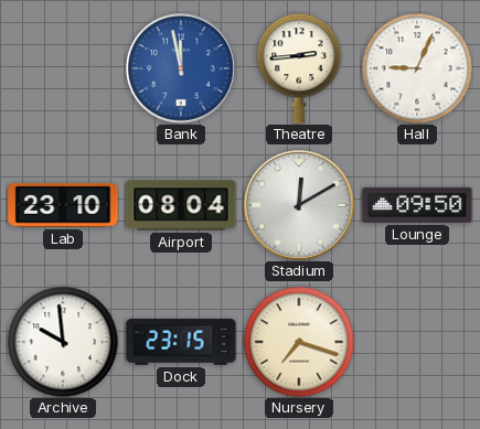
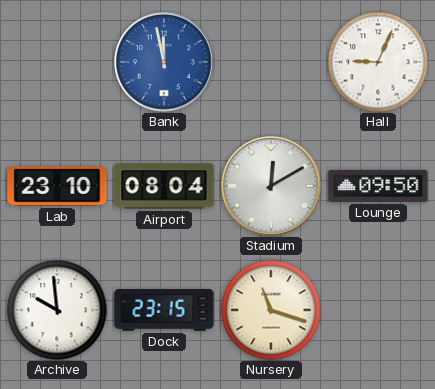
Theatre: 2:44 -> none
Nursery: 7:18 -> 11:18
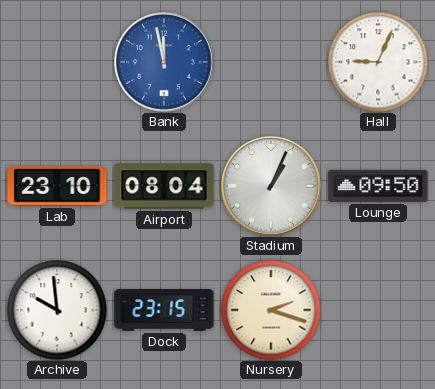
Stadium: 12:10 -> 1:04
Nursery: 11:18 -> 2:18
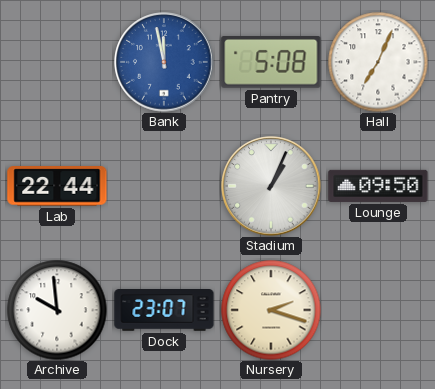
Pantry: none -> 5:08
Hall: 9:04 -> 7:04
Lab: 23:10 -> 22:44
Airport: 08:04 -> none
Dock: 23:15 -> 23:07
